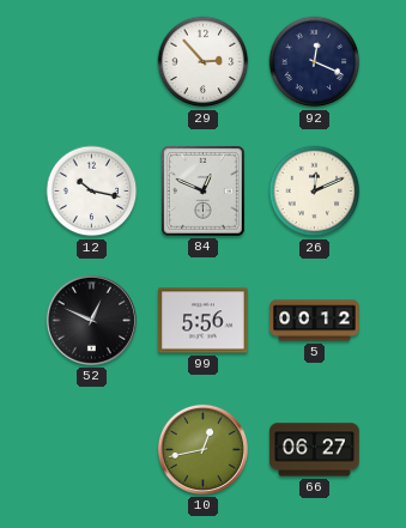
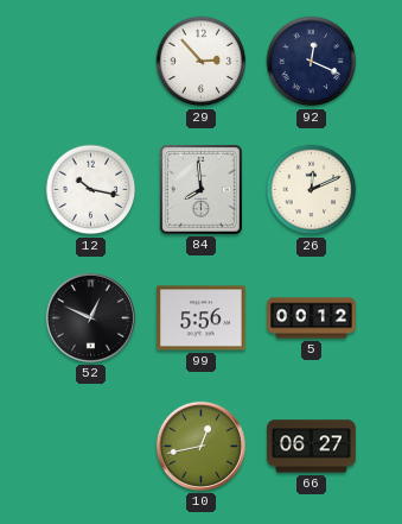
84: 12:49 -> 7:59
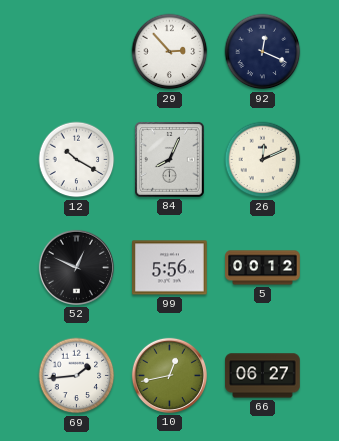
12: 10:17 -> 10:20
84: 7:59 -> 8:04
69: none -> 1:44
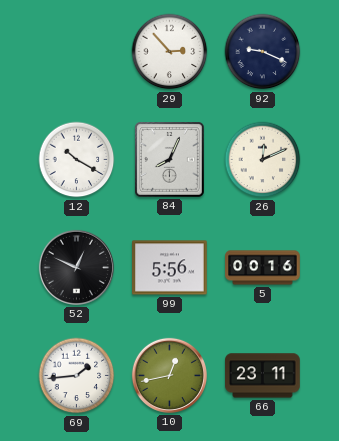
92: 12:19 -> 9:19
5: 00:12 -> 00:16
66: 06:27 -> 23:11
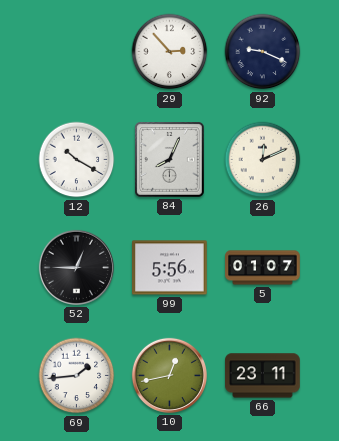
52: 12:49 -> 12:45
5: 00:16 -> 01:07
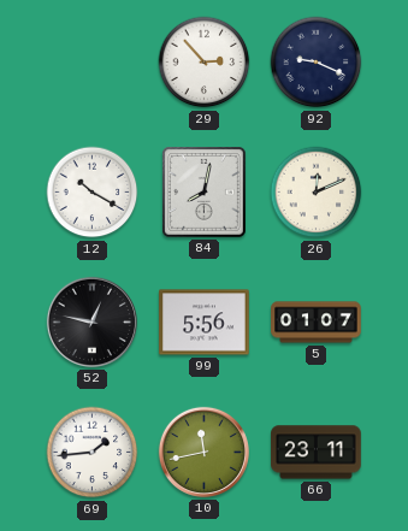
84: 8:04 -> 8:02
52: 12:45 -> 12:47
10: 12:43 -> 11:43
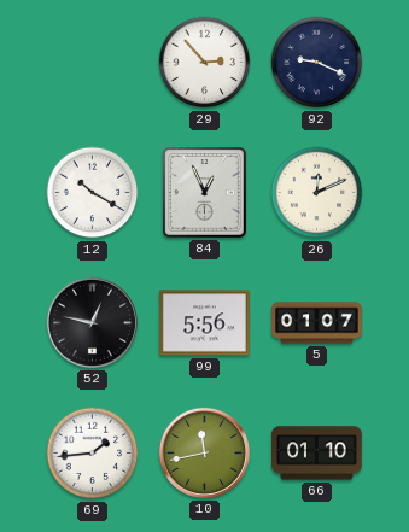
84: 8:02 -> 12:56
66: 23:11 -> 01:10
